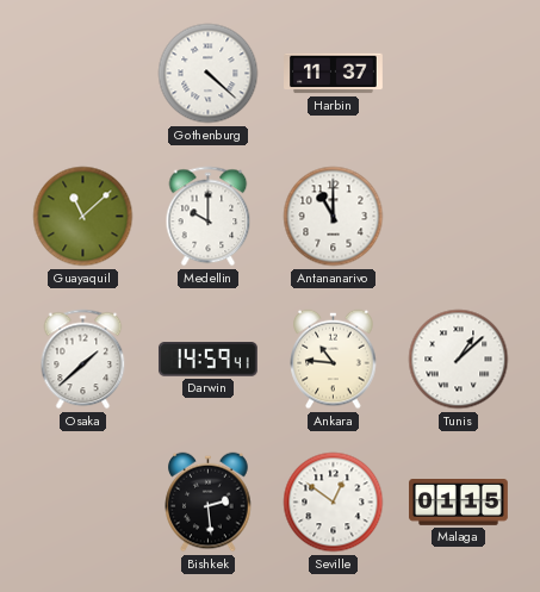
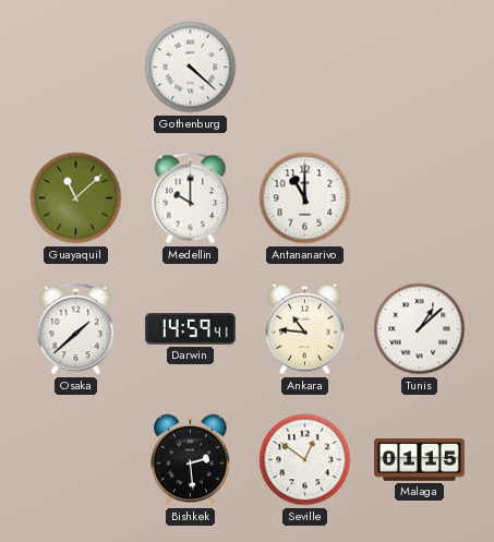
Harbin: 11:37 -> none
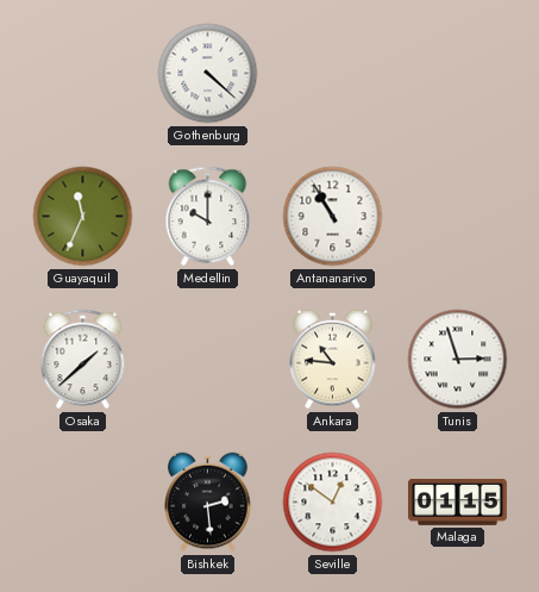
Guayaquil: 11:08 -> 11:34
Antananarivo: 11:00 -> 10:55
Darwin: 14:59 -> none
Tunis: 1:08 -> 2:57
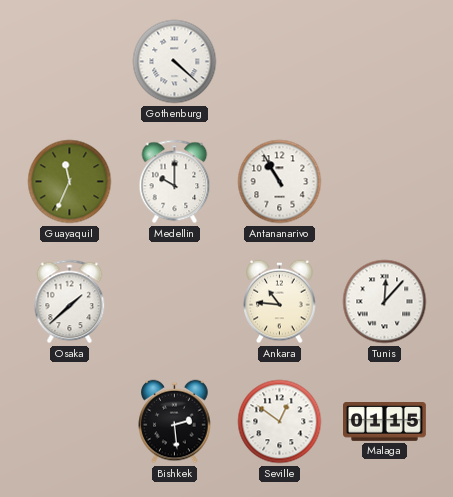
Tunis: 2:57 -> 12:07
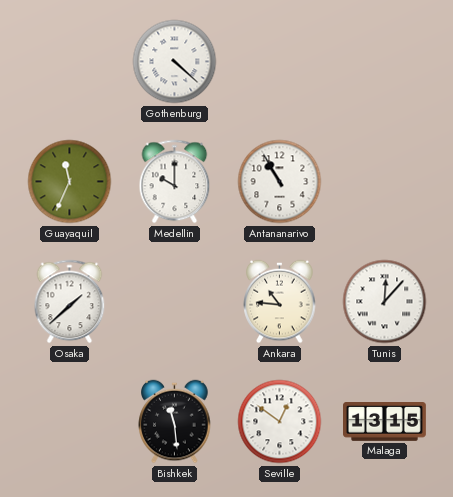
Bishkek: 2:29 -> 11:29
Malaga: 01:15 -> 13:15
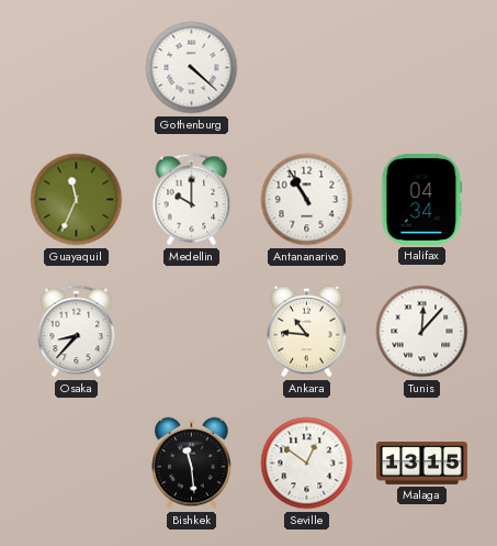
Halifax: none -> 04:34
Osaka: 1:38 -> 8:37
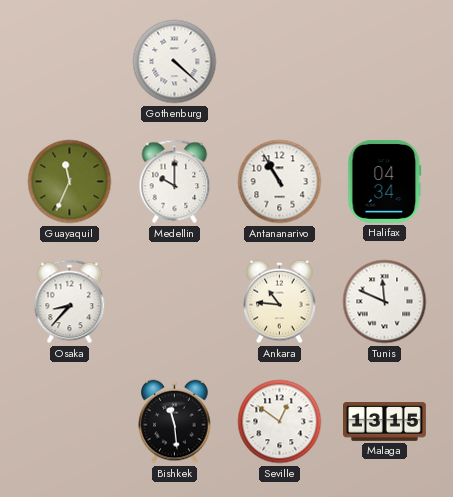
Tunis: 12:07 -> 11:49
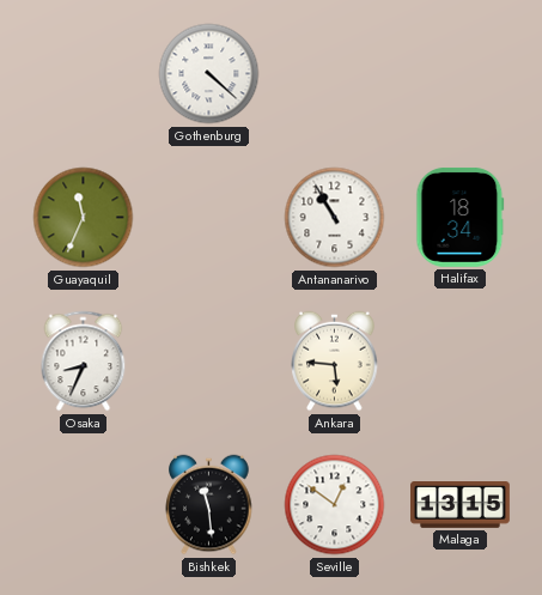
Medellin: 10:00 -> none
Halifax: 04:34 -> 18:34
Osaka: 8:37 -> 8:34
Ankara: 10:46 -> 5:46
Tunis: 11:49 -> none
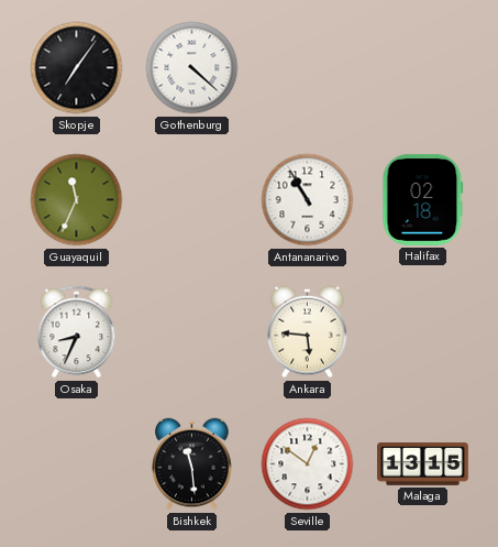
Skopje: none -> 7:06
Halifax: 18:34 -> 02:18
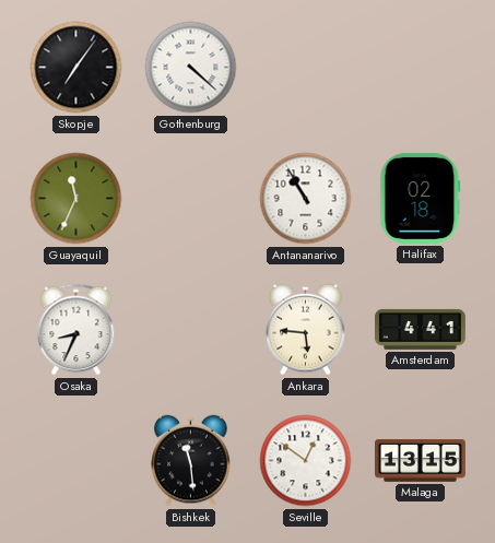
Amsterdam: none -> 4:41
